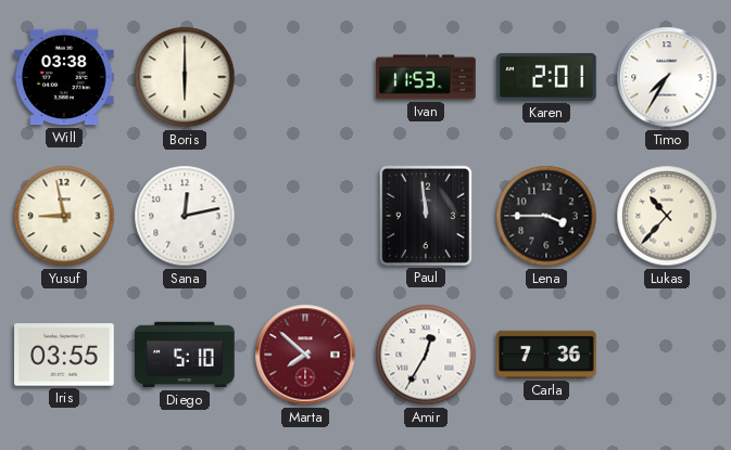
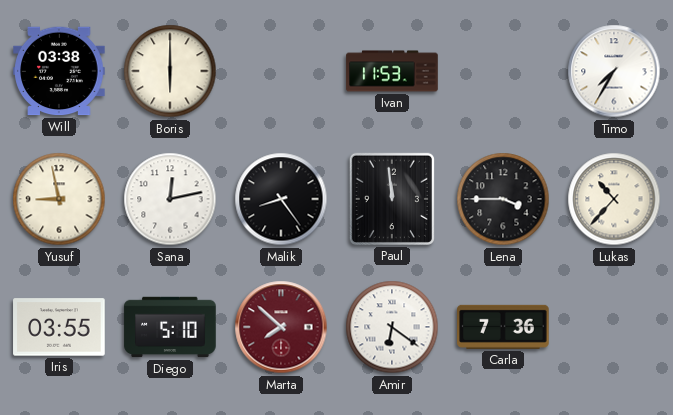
Karen: 2:01 -> none
Malik: none -> 8:24
Amir: 12:35 -> 6:21
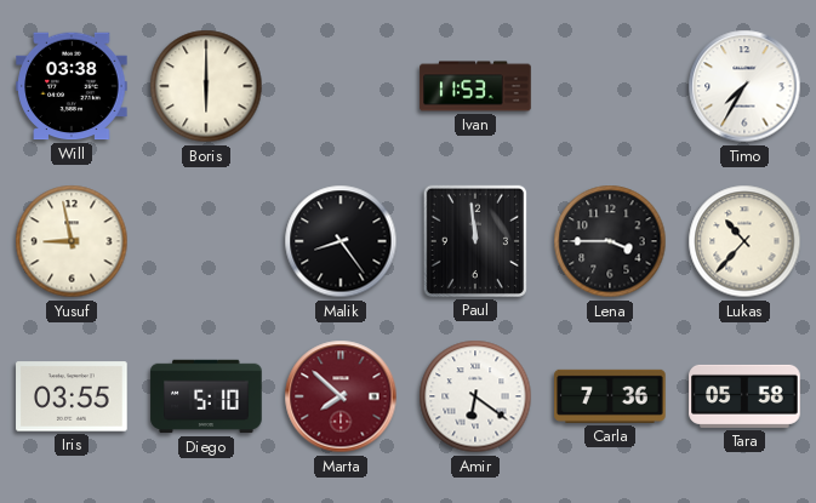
Sana: 12:13 -> none
Tara: none -> 05:58
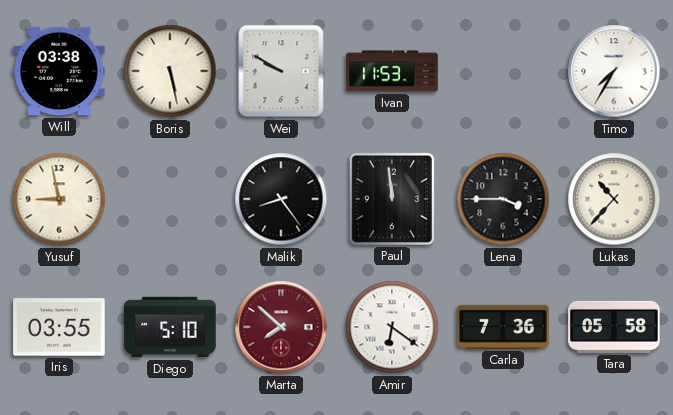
Boris: 6:00 -> 5:28
Wei: none -> 9:50
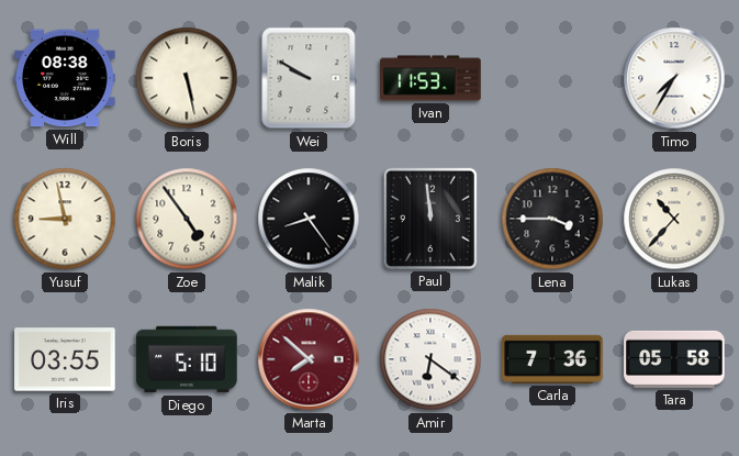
Will: 03:38 -> 08:38
Zoe: none -> 4:54
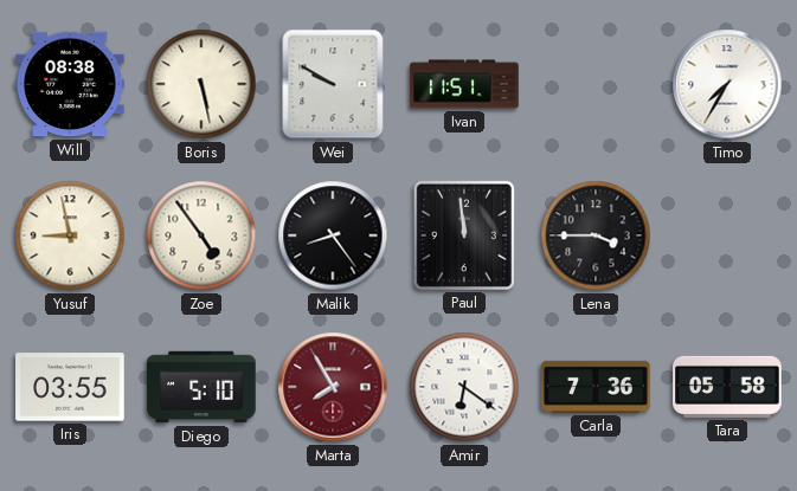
Ivan: 11:53 -> 11:51
Lukas: 10:37 -> none
Marta: 7:52 -> 7:55
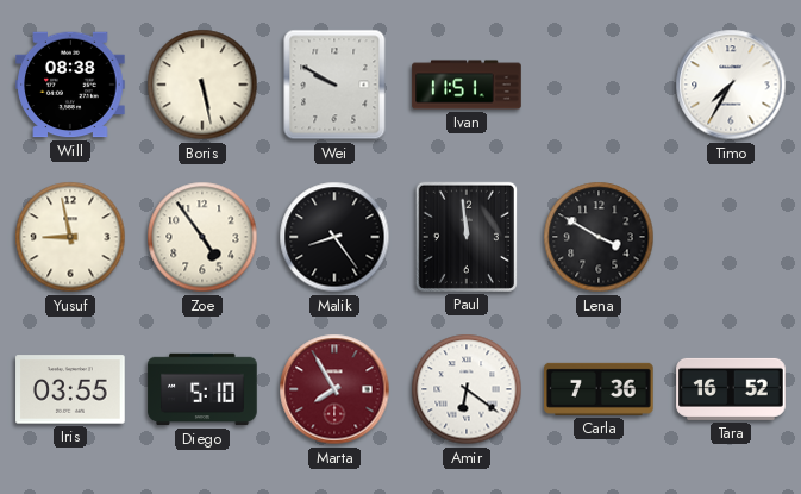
Lena: 3:45 -> 3:50
Tara: 05:58 -> 16:52
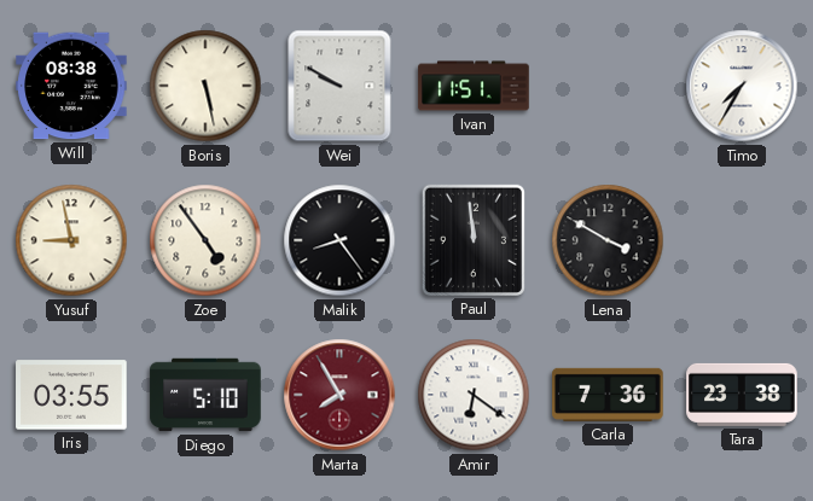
Tara: 16:52 -> 23:38
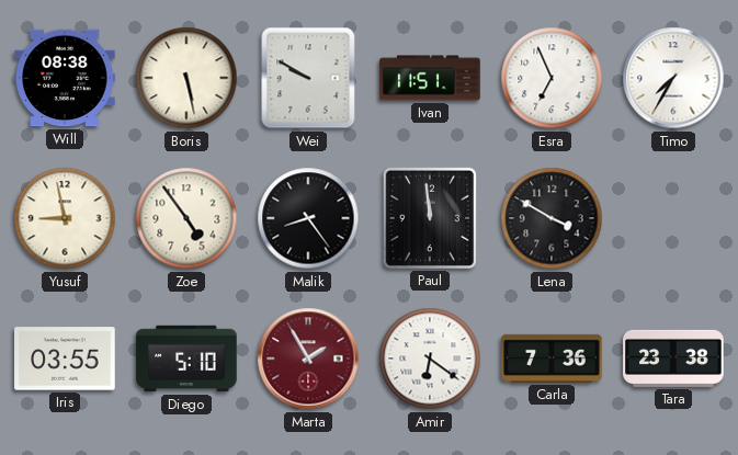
Esra: none -> 6:56
Marta: 7:55 -> 1:55
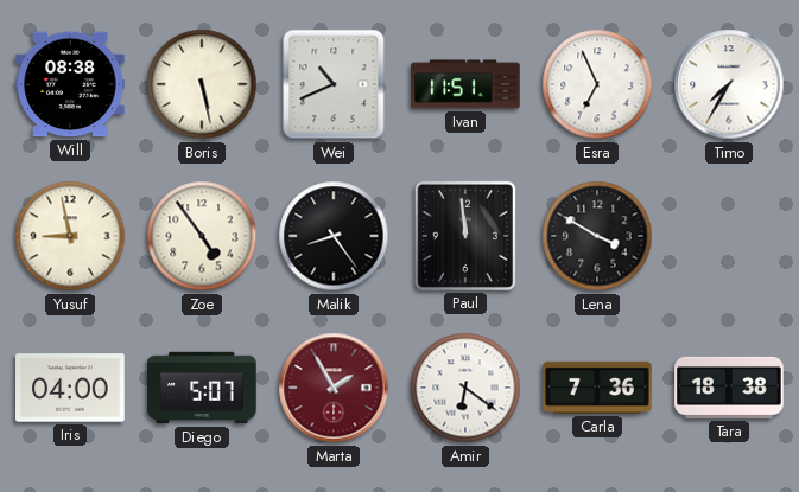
Wei: 9:50 -> 10:41
Iris: 03:55 -> 04:00
Diego: 5:10 -> 5:07
Tara: 23:38 -> 18:38
